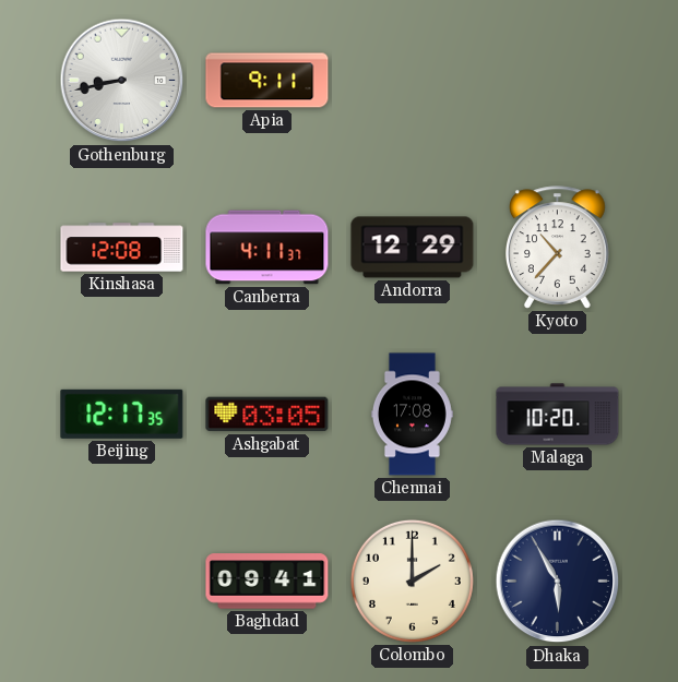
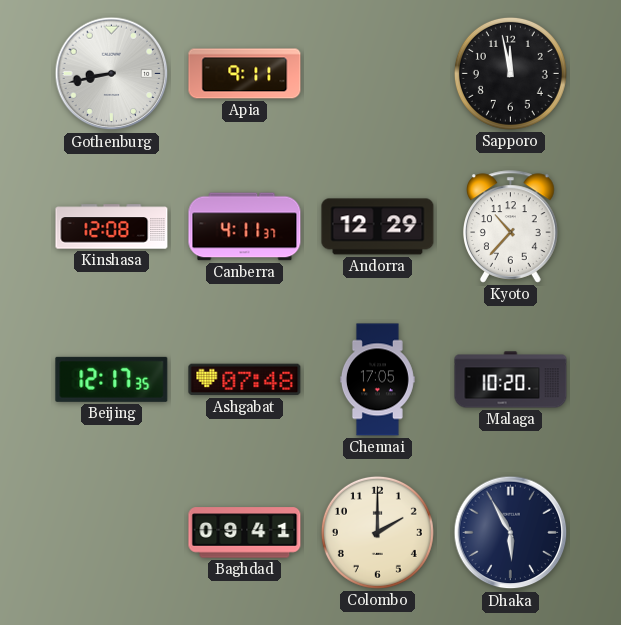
Sapporo: none -> 11:58
Ashgabat: 03:05 -> 07:48
Chennai: 17:08 -> 17:05
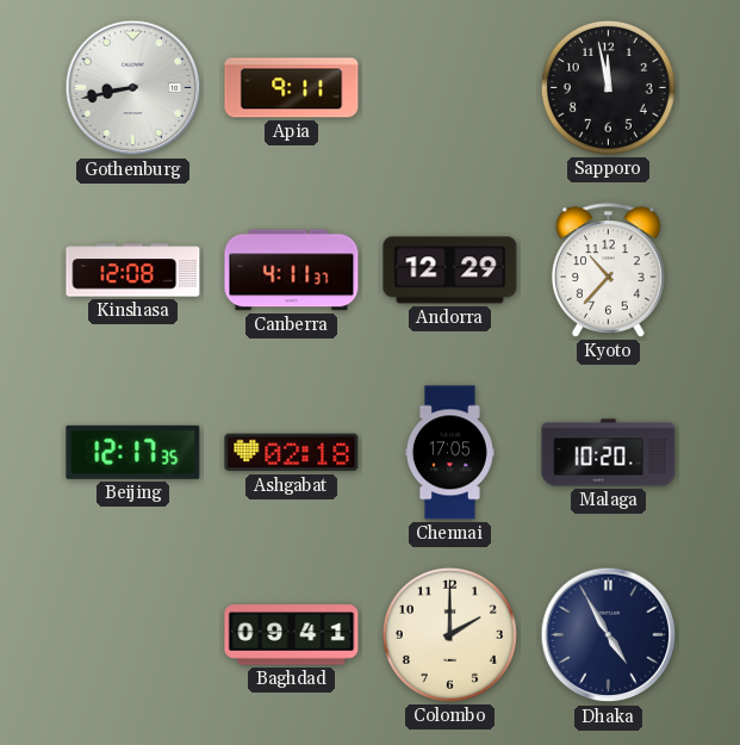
Ashgabat: 07:48 -> 02:18
Dhaka: 5:55 -> 4:55
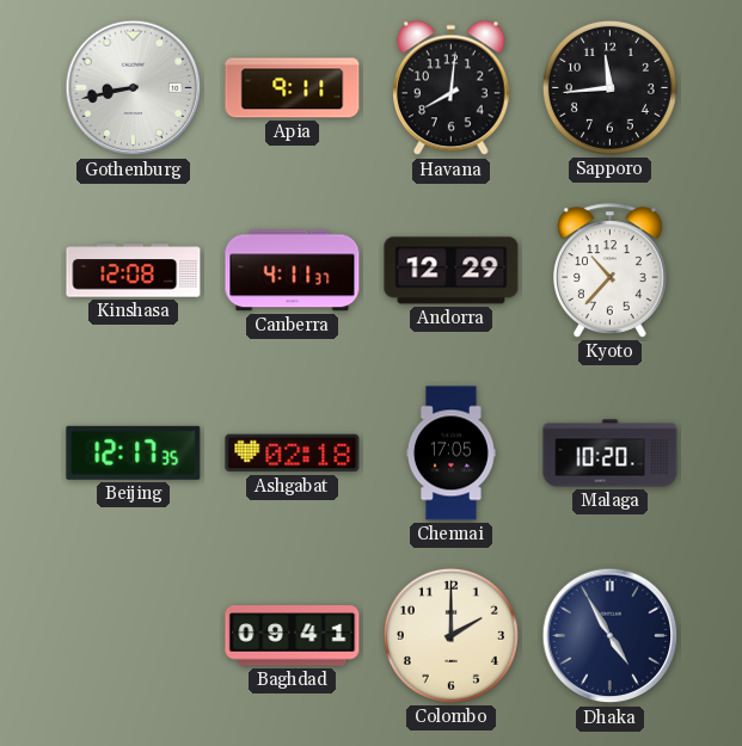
Havana: none -> 8:01
Sapporo: 11:58 -> 11:44
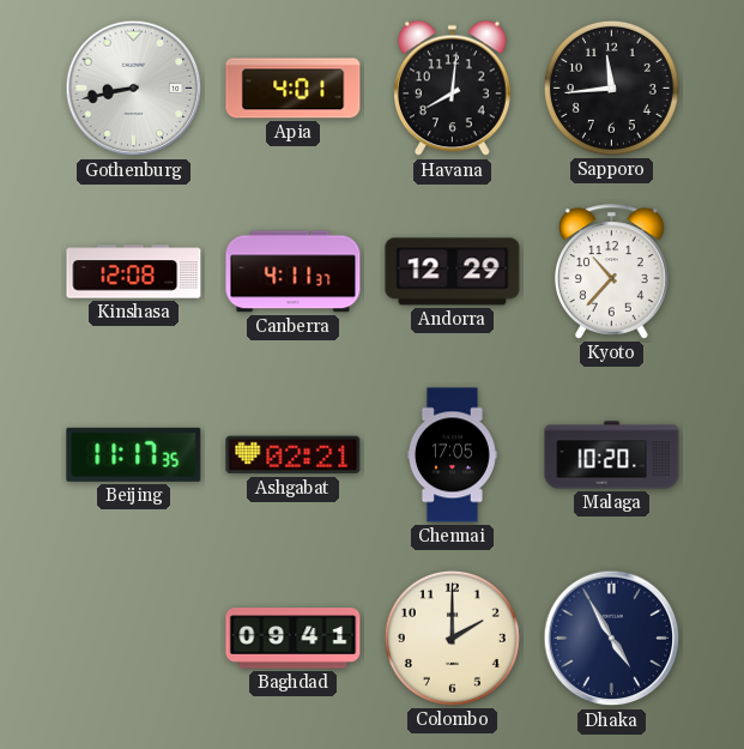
Apia: 9:11 -> 4:01
Beijing: 12:17 -> 11:17
Ashgabat: 02:18 -> 02:21
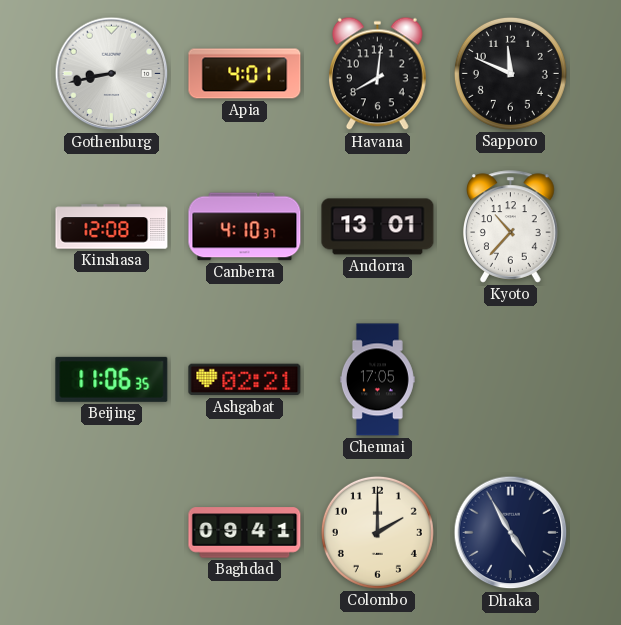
Sapporo: 11:44 -> 11:49
Canberra: 4:11 -> 4:10
Andorra: 12:29 -> 13:01
Beijing: 11:17 -> 11:06
Malaga: 10:20 -> none
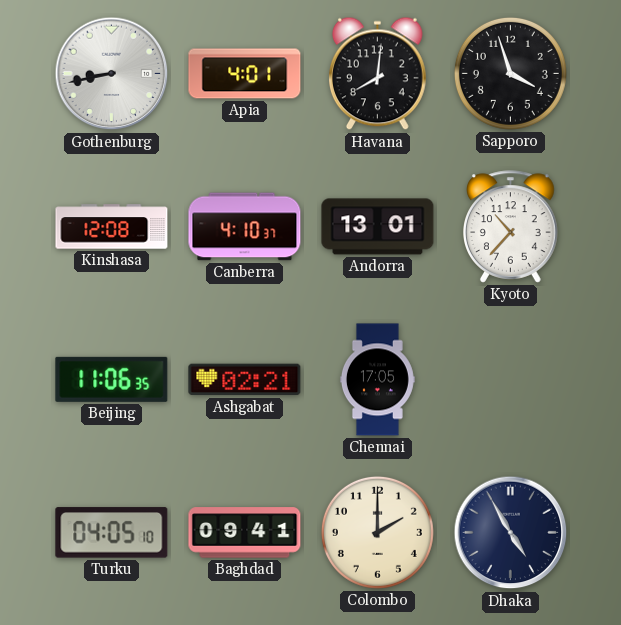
Sapporo: 11:49 -> 3:57
Turku: none -> 04:05
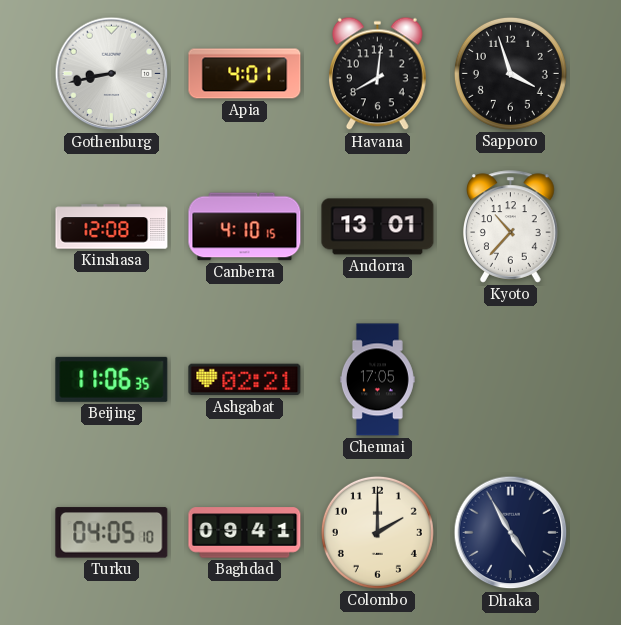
Canberra: 4:10:37 -> 4:10:15
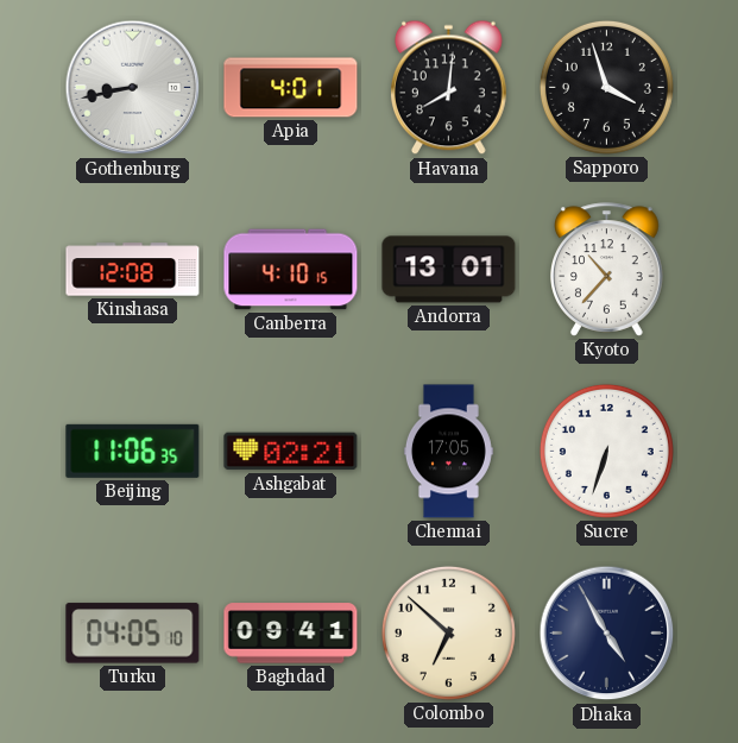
Sucre: none -> 6:33
Colombo: 2:00 -> 6:52
